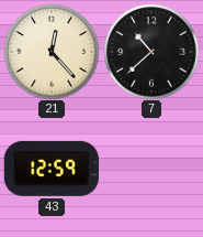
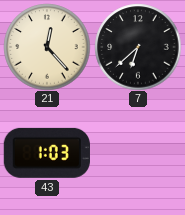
7: 10:38 -> 6:38
43: 12:59 -> 1:03
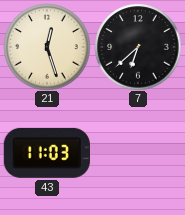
21: 12:23 -> 12:27
43: 1:03 -> 11:03
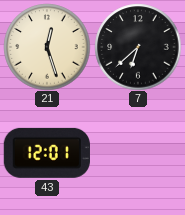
43: 11:03 -> 12:01
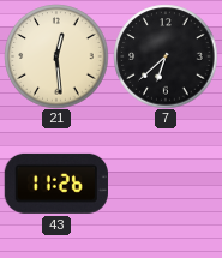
21: 12:27 -> 12:29
43: 12:01 -> 11:26
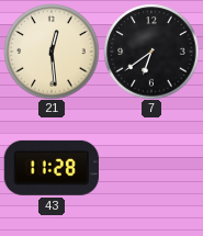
7: 6:38 -> 6:39
43: 11:26 -> 11:28
